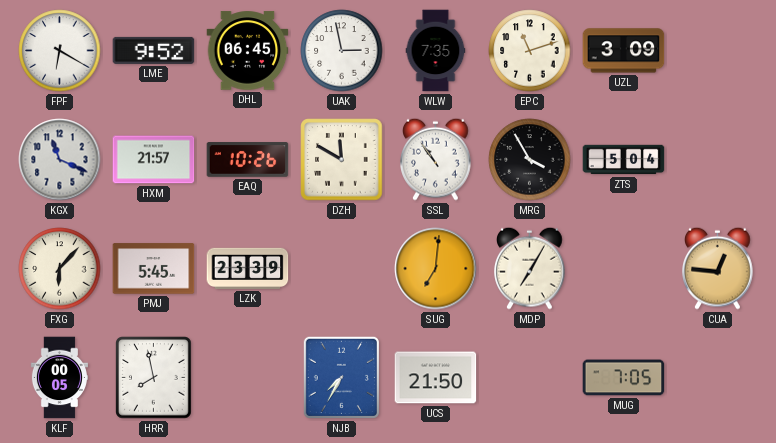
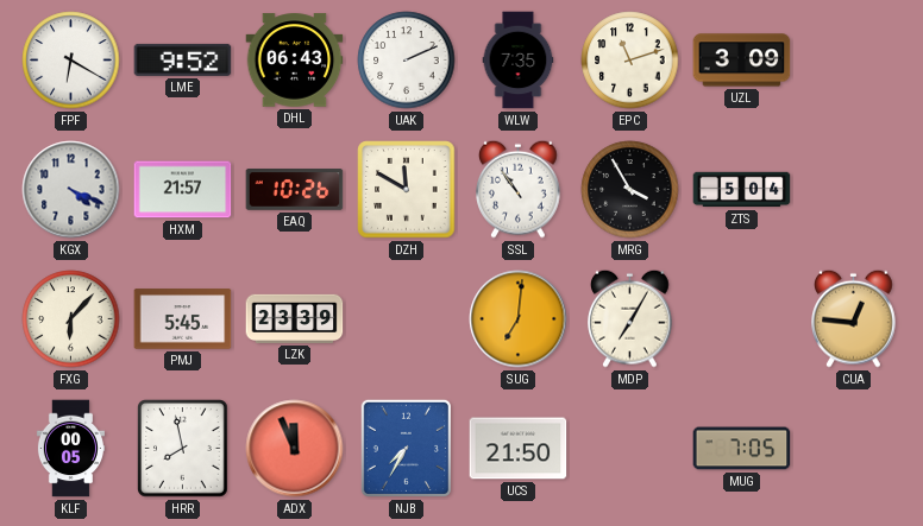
DHL: 06:45 -> 06:43
UAK: 2:58 -> 2:11
KGX: 11:19 -> 4:19
ADX: none -> 11:56
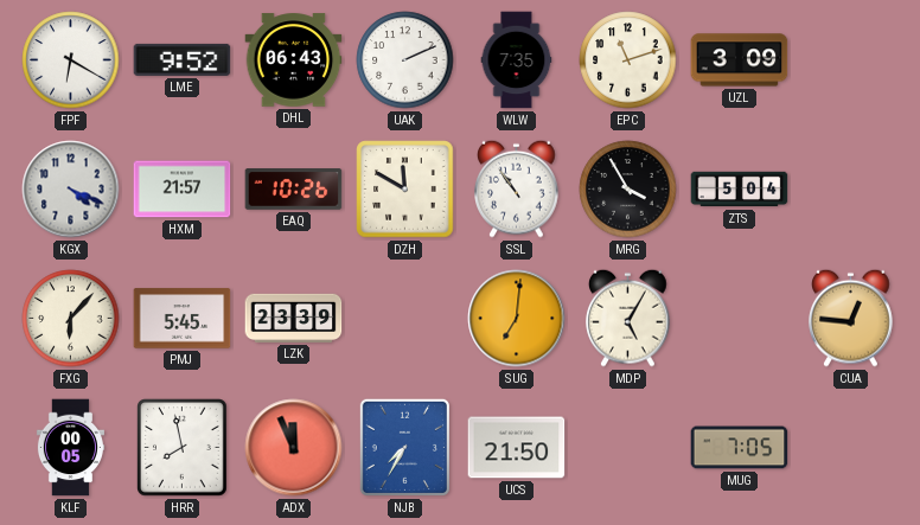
MDP: 7:05 -> 5:05
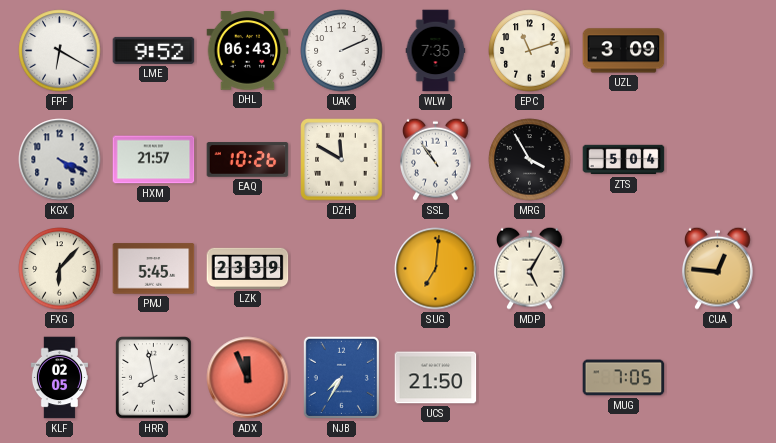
KLF: 00:05 -> 02:05
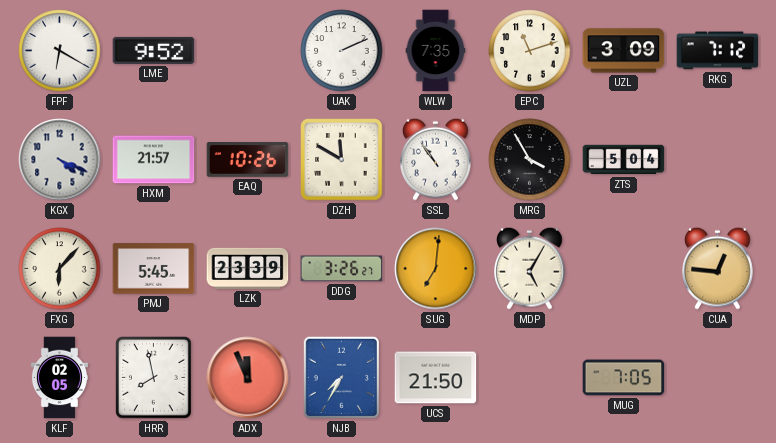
DHL: 06:43 -> none
RKG: none -> 7:12
DDG: none -> 3:26
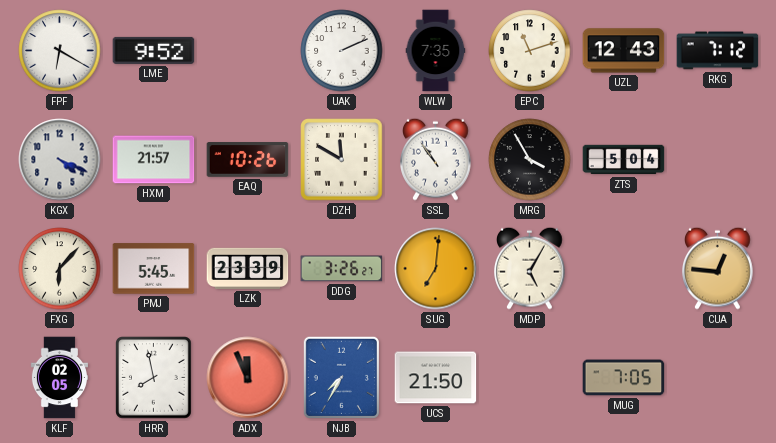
UZL: 3:09 -> 12:43
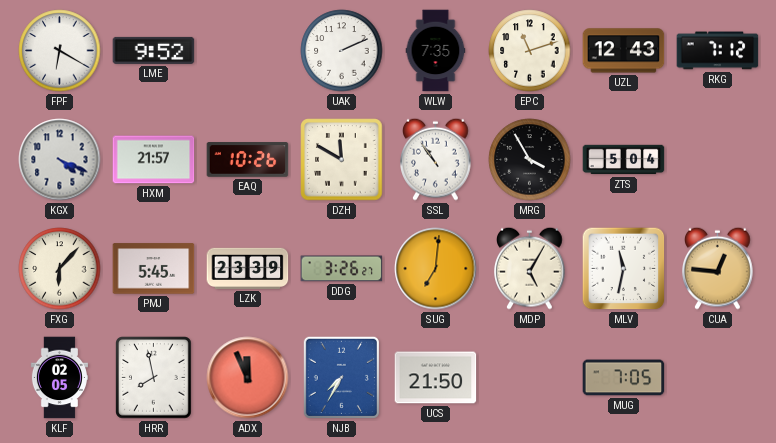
MLV: none -> 11:32
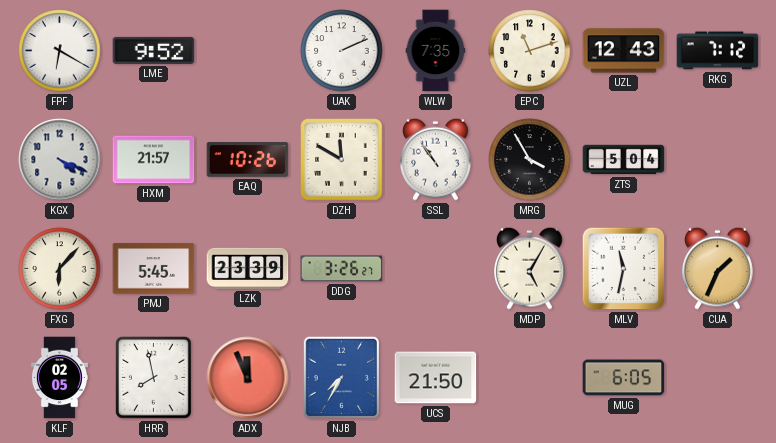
SUG: 7:01 -> none
CUA: 12:46 -> 1:34
MUG: 7:05 -> 6:05
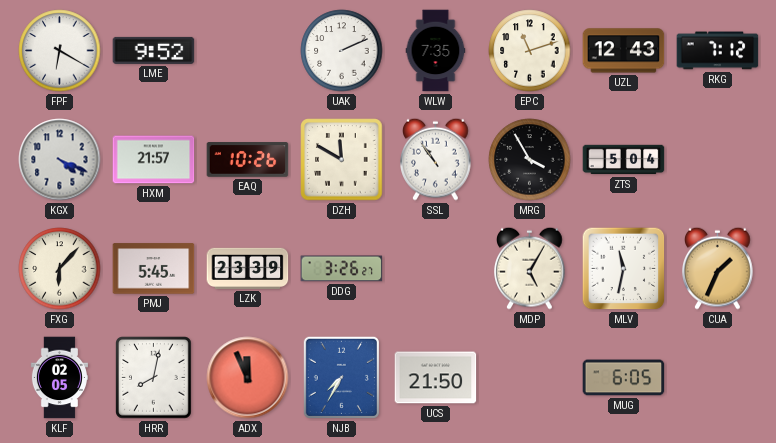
HRR: 7:58 -> 8:02
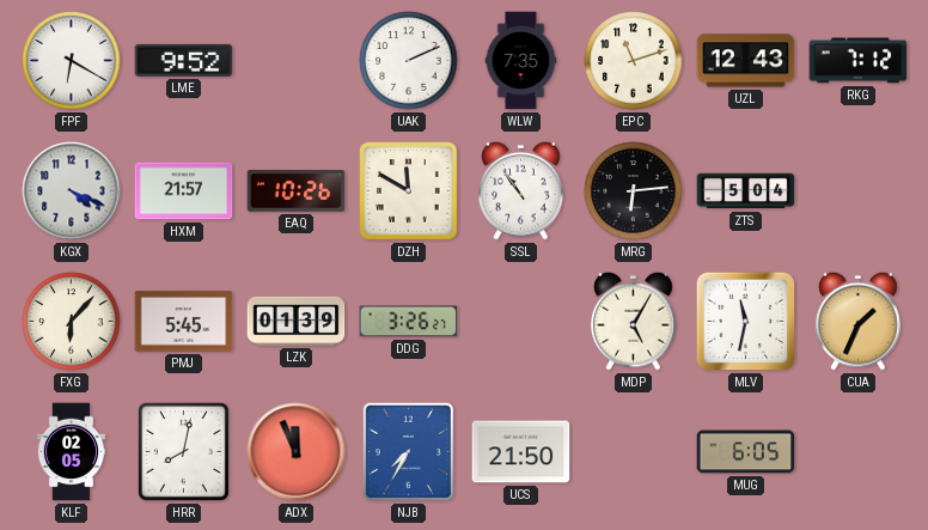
MRG: 3:55 -> 6:14
LZK: 23:39 -> 01:39
